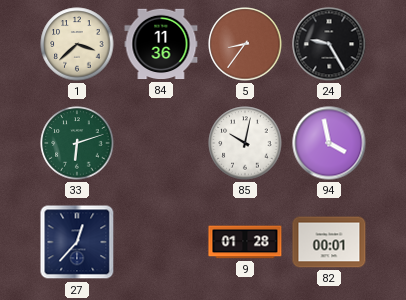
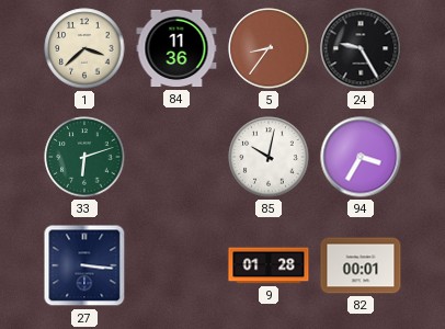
94: 3:58 -> 3:35
27: 12:37 -> 3:16
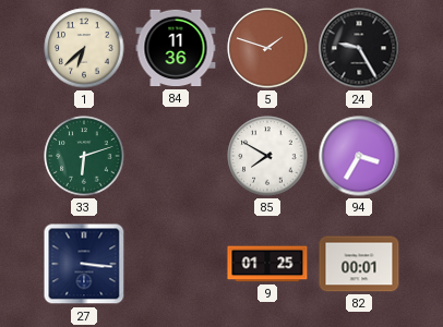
1: 3:38 -> 6:38
5: 8:36 -> 1:48
85: 10:02 -> 7:50
9: 01:28 -> 01:25
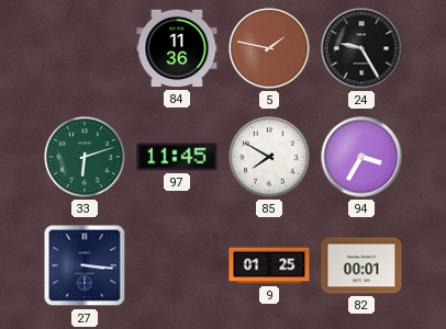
1: 6:38 -> none
5: 1:48 -> 1:47
97: none -> 11:45
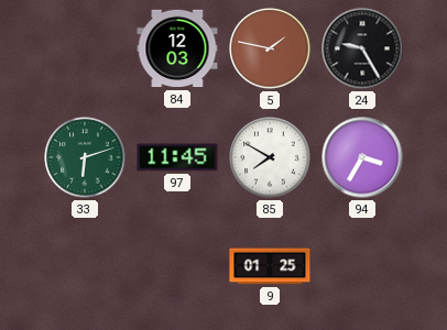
84: 11:36 -> 12:03
27: 3:16 -> none
82: 00:01 -> none
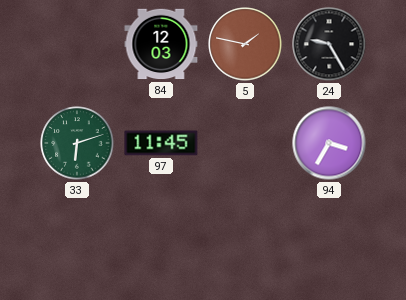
85: 7:50 -> none
9: 01:25 -> none
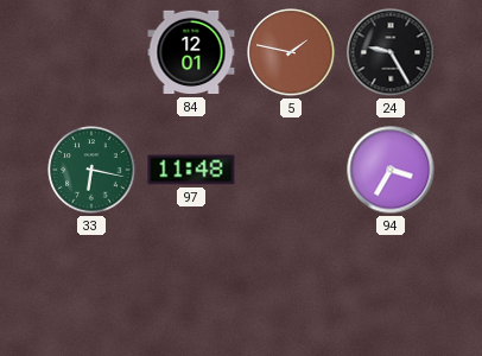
84: 12:03 -> 12:01
33: 6:12 -> 6:17
97: 11:45 -> 11:48
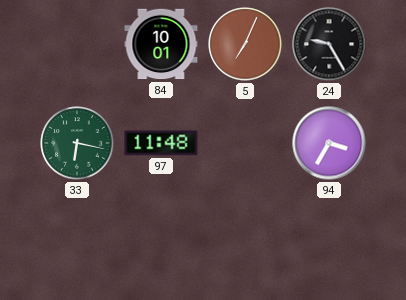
84: 12:01 -> 10:01
5: 1:47 -> 7:04
